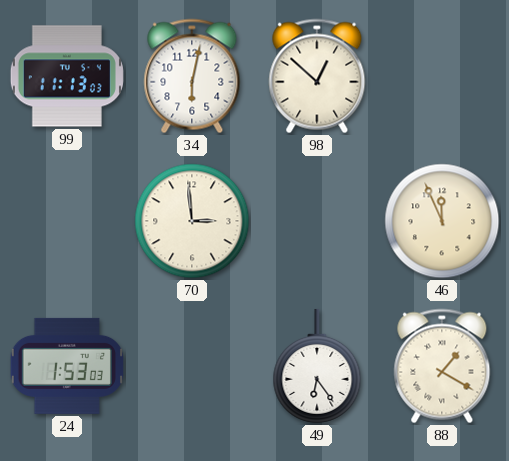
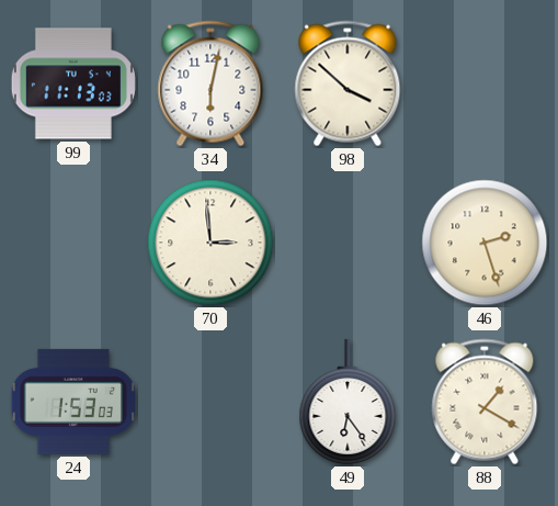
98: 12:52 -> 3:52
46: 11:56 -> 2:27
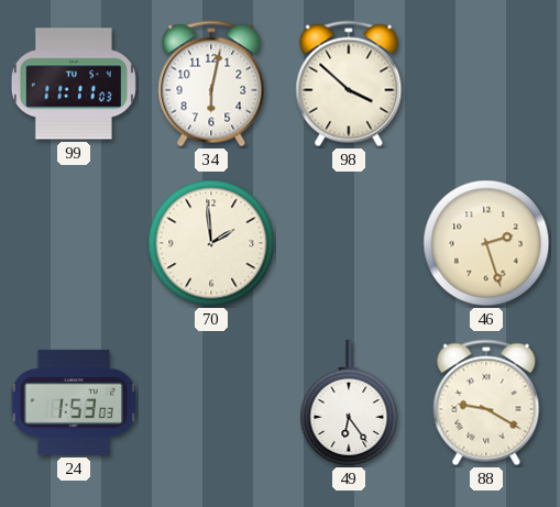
99: 11:13 -> 11:11
70: 2:59 -> 1:59
88: 1:20 -> 9:20
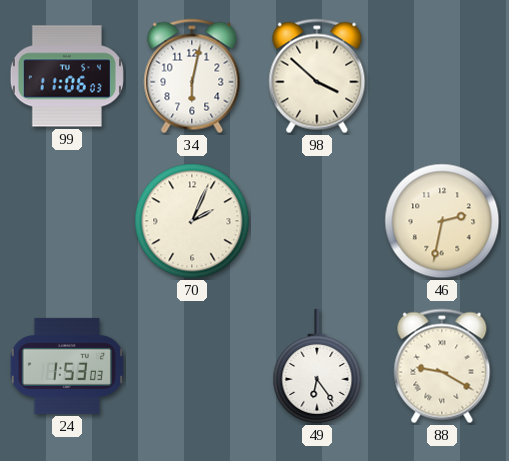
99: 11:11 -> 11:06
70: 1:59 -> 2:04
46: 2:27 -> 2:32
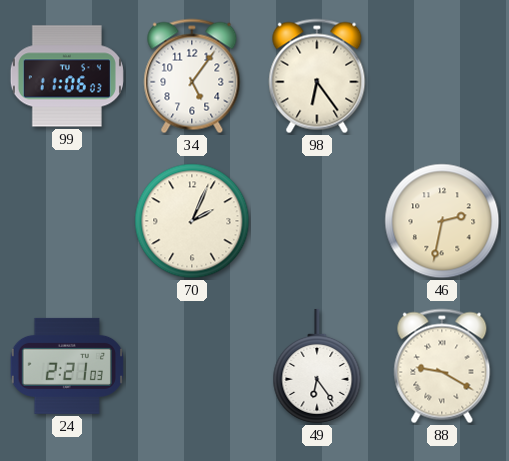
34: 6:02 -> 5:06
98: 3:52 -> 6:24
24: 1:53 -> 2:21
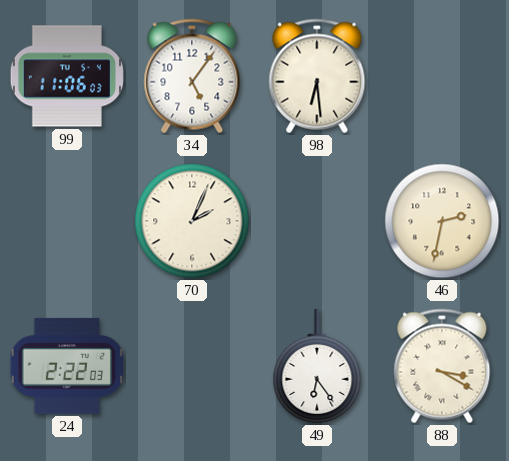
98: 6:24 -> 6:29
24: 2:21 -> 2:22
88: 9:20 -> 3:20
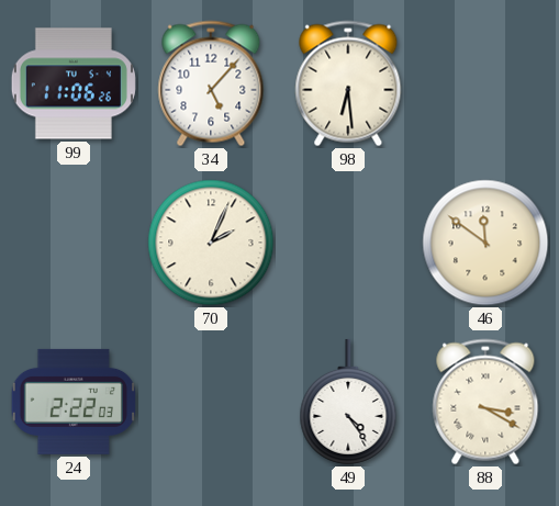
99: 11:06:03 -> 11:06:26
34: 5:06 -> 5:07
46: 2:32 -> 11:51
49: 6:24 -> 4:24
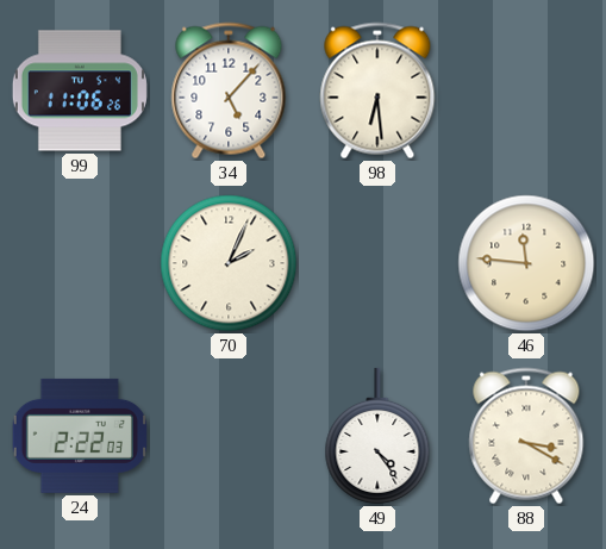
46: 11:51 -> 11:46
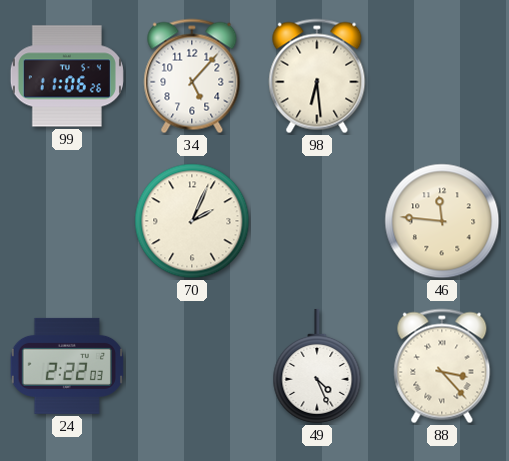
49: 4:24 -> 4:26
88: 3:20 -> 3:23
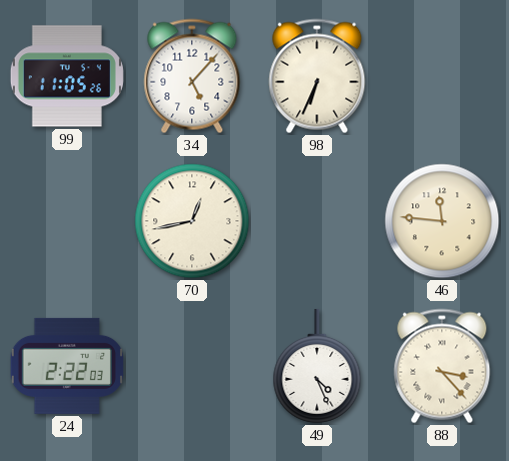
99: 11:06 -> 11:05
98: 6:29 -> 6:34
70: 2:04 -> 12:43
